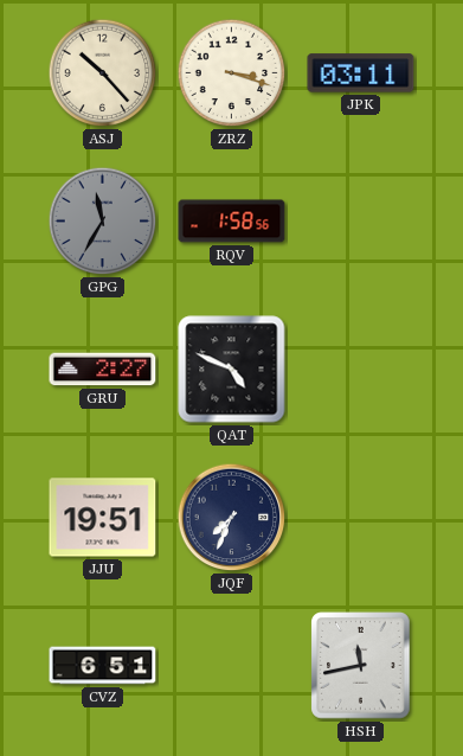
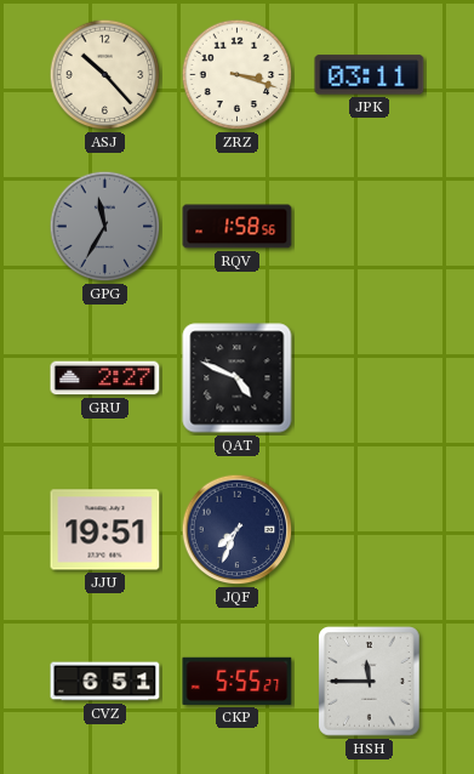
CKP: none -> 5:55
HSH: 11:43 -> 11:45
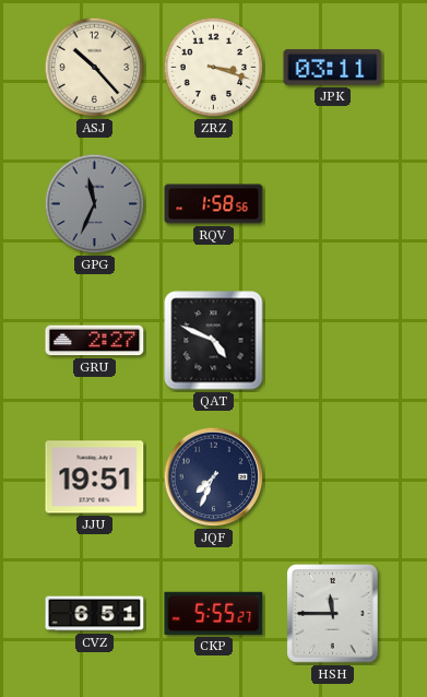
GPG: 11:35 -> 11:34
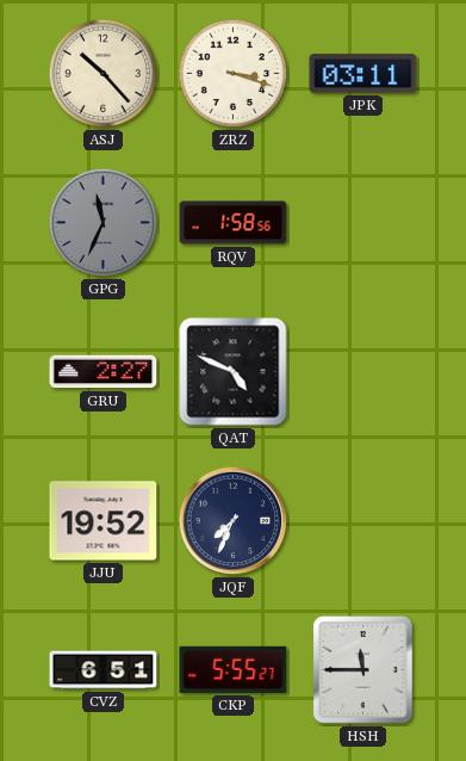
JJU: 19:51 -> 19:52
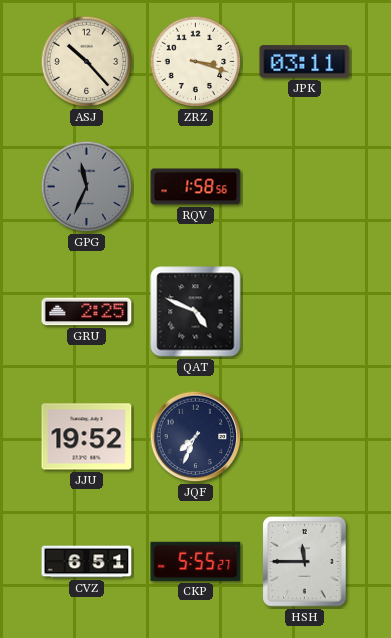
GRU: 2:27 -> 2:25
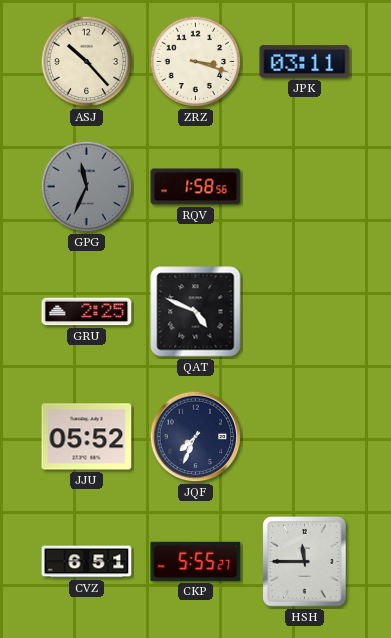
JJU: 19:52 -> 05:52
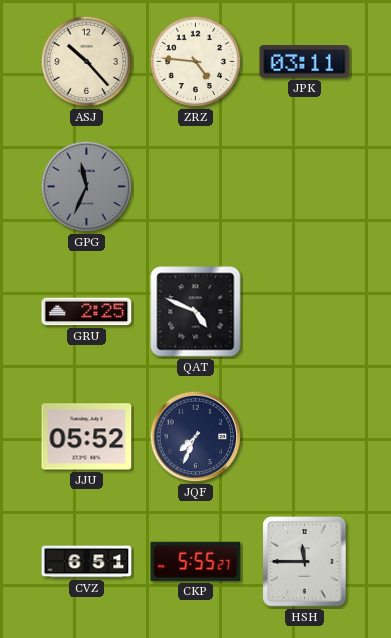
ZRZ: 3:18 -> 4:46
RQV: 1:58 -> none
